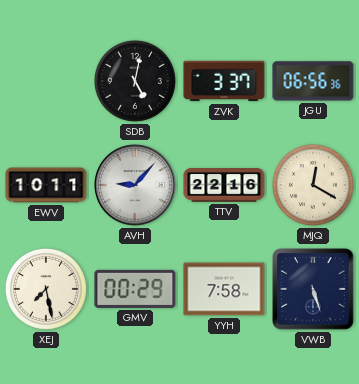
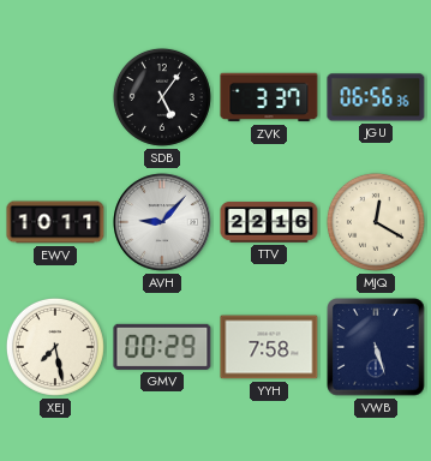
SDB: 5:02 -> 5:06
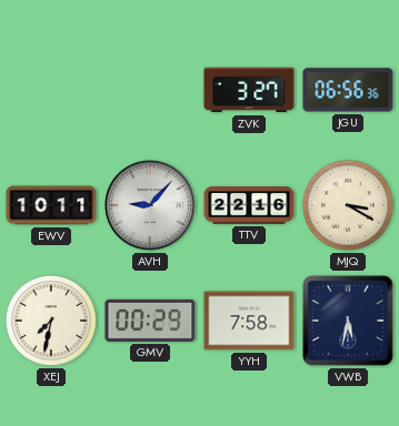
SDB: 5:06 -> none
ZVK: 3:37 -> 3:27
MJQ: 12:20 -> 3:20
XEJ: 7:28 -> 7:32
VWB: 5:27 -> 5:32
